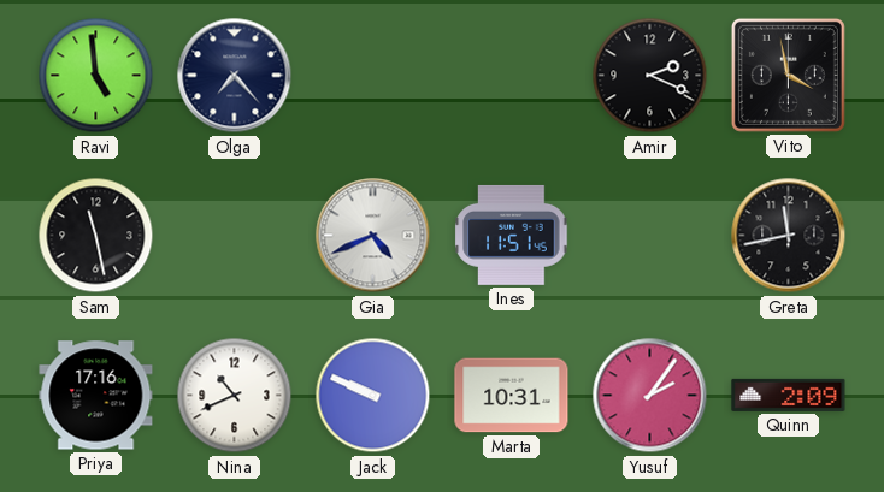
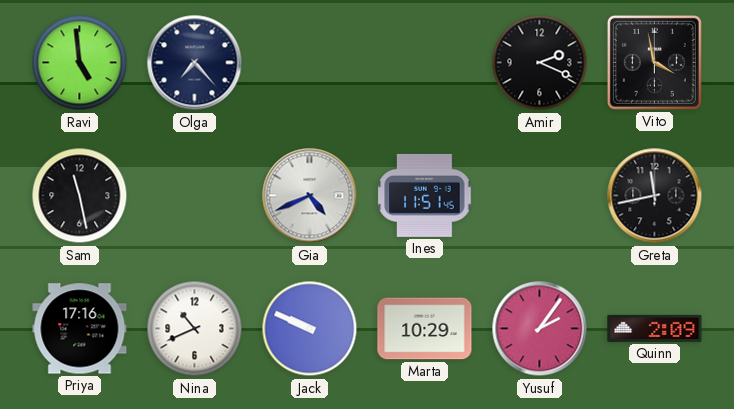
Marta: 10:31 -> 10:29
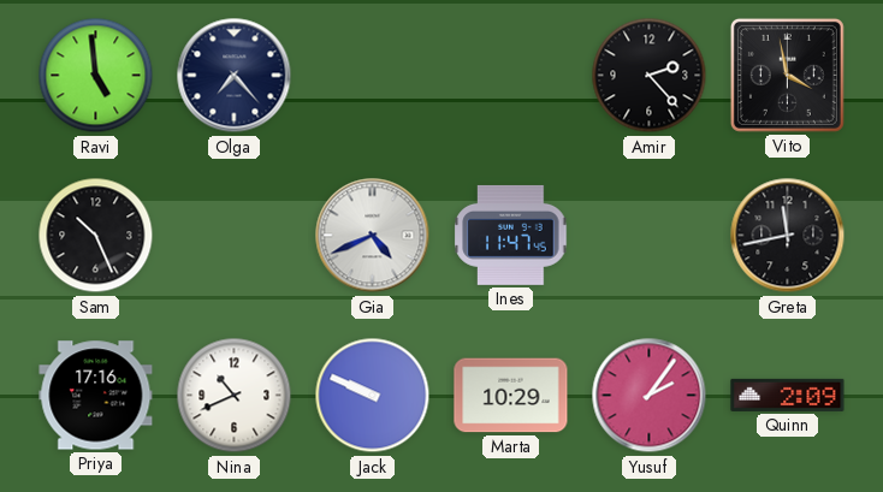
Amir: 2:19 -> 2:23
Sam: 11:28 -> 10:26
Ines: 11:51 -> 11:47
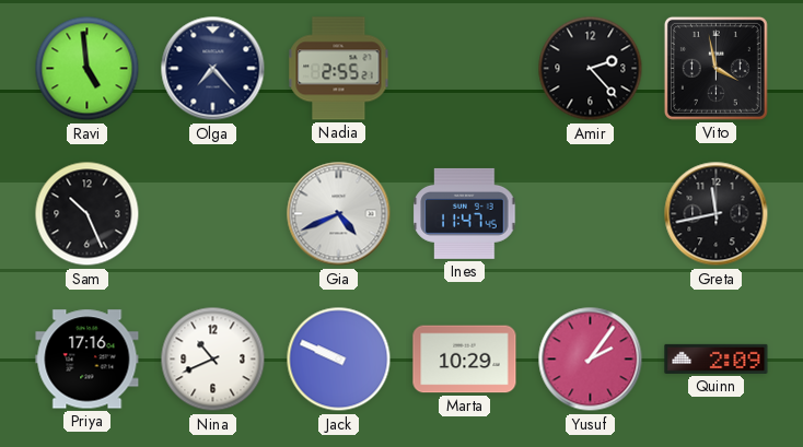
Nadia: none -> 2:55
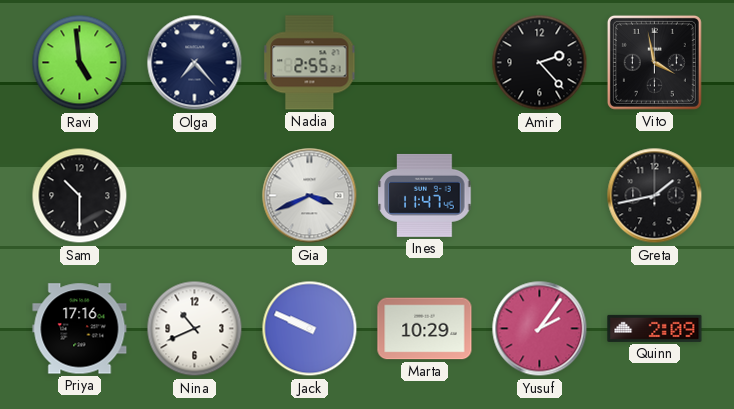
Sam: 10:26 -> 10:30
Gia: 4:41 -> 3:41
Greta: 11:43 -> 1:43
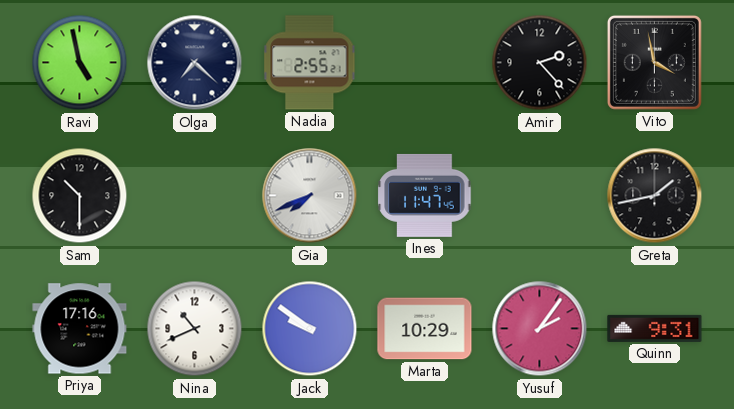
Ravi: 4:59 -> 4:58
Olga: 7:23 -> 7:22
Gia: 3:41 -> 7:41
Jack: 9:49 -> 9:51
Quinn: 2:09 -> 9:31
